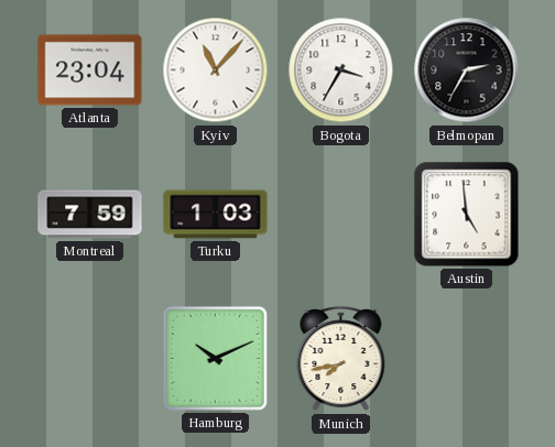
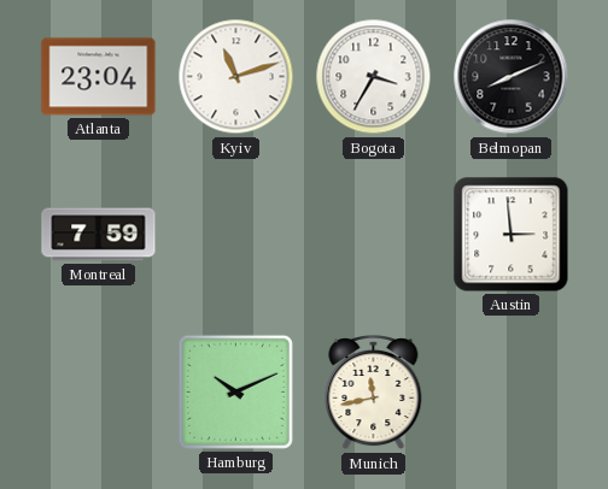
Kyiv: 11:07 -> 11:12
Belmopan: 2:35 -> 8:11
Turku: 1:03 -> none
Austin: 4:59 -> 2:59
Munich: 7:43 -> 11:43
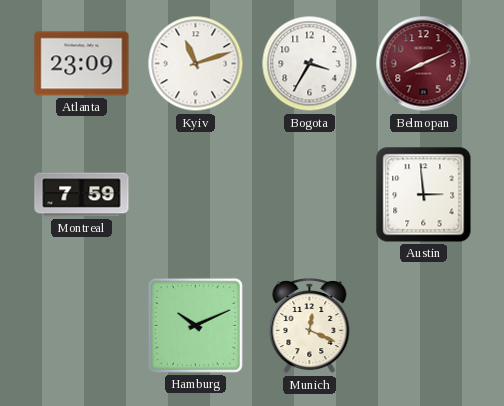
Atlanta: 23:04 -> 23:09
Belmopan dial: black -> burgundy
Munich: 11:43 -> 12:19
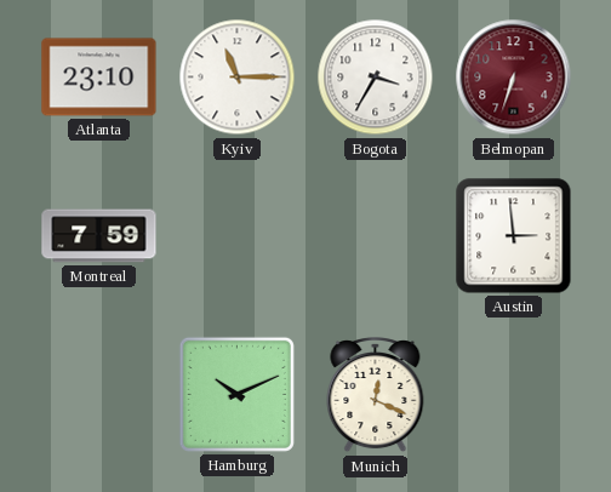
Atlanta: 23:09 -> 23:10
Kyiv: 11:12 -> 11:15
Belmopan: 8:11 -> 6:33
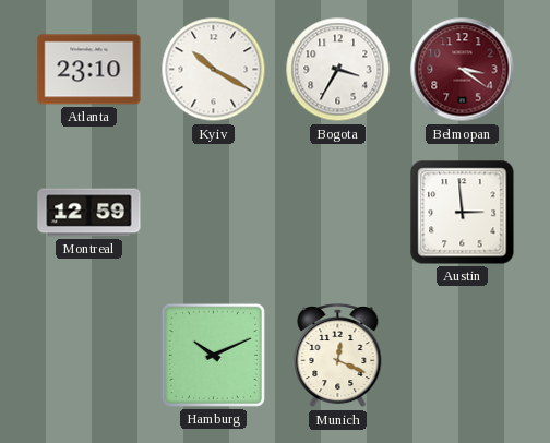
Kyiv: 11:15 -> 10:20
Belmopan: 6:33 -> 3:21
Montreal: 7:59 -> 12:59
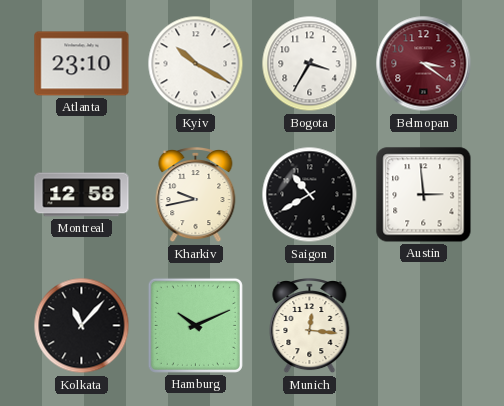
Montreal: 12:59 -> 12:58
Kharkiv: none -> 9:43
Saigon: none -> 10:40
Kolkata: none -> 11:07
Munich: 12:19 -> 12:16
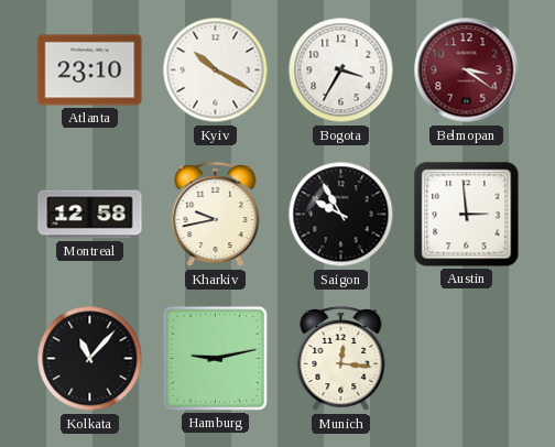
Saigon: 10:40 -> 9:55
Hamburg: 10:11 -> 9:13
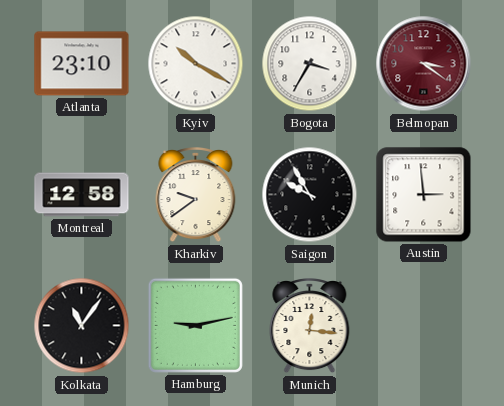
Kharkiv: 9:43 -> 9:39
Kolkata: 11:07 -> 11:06
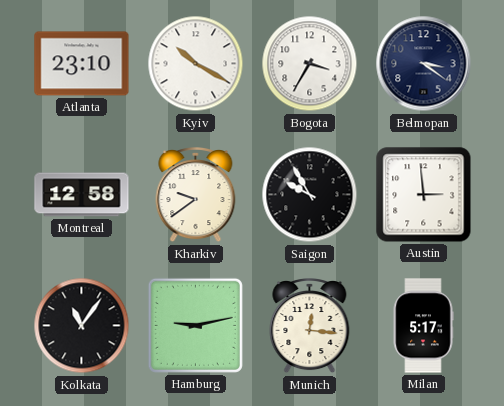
Belmopan dial: burgundy -> navy
Milan: none -> 5:17
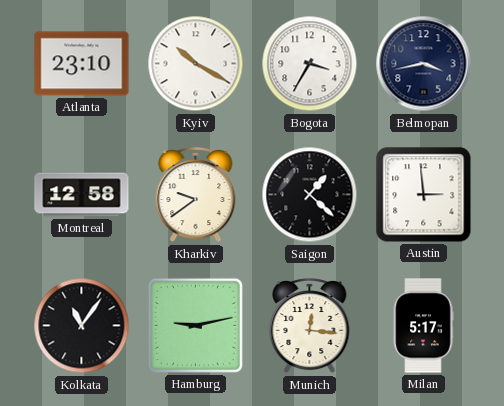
Belmopan: 3:21 -> 3:43
Saigon: 9:55 -> 1:22
